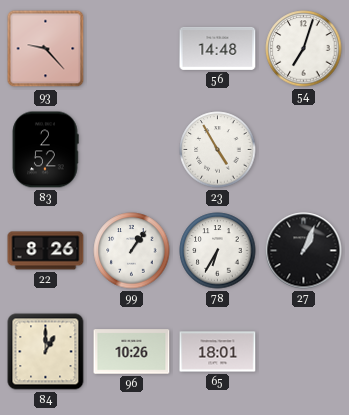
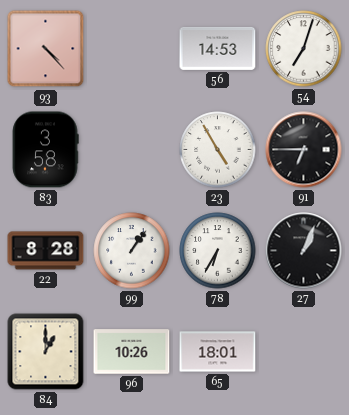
93: 9:23 -> 4:23
56: 14:48 -> 14:53
83: 2:52 -> 3:58
91: none -> 6:45
22: 8:26 -> 8:28
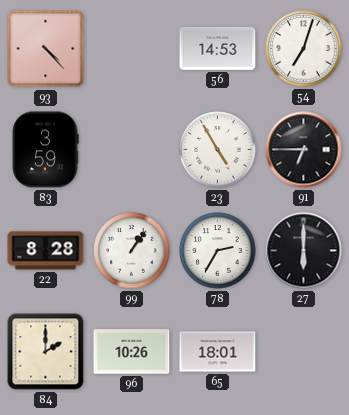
83: 3:58 -> 3:59
78: 6:35 -> 2:35
27: 1:04 -> 6:00
84: 1:00 -> 2:00
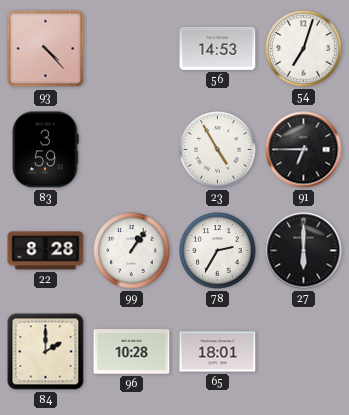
96: 10:26 -> 10:28
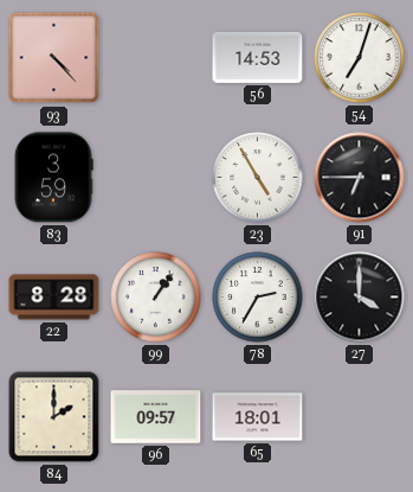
27: 6:00 -> 4:00
96: 10:28 -> 09:57
